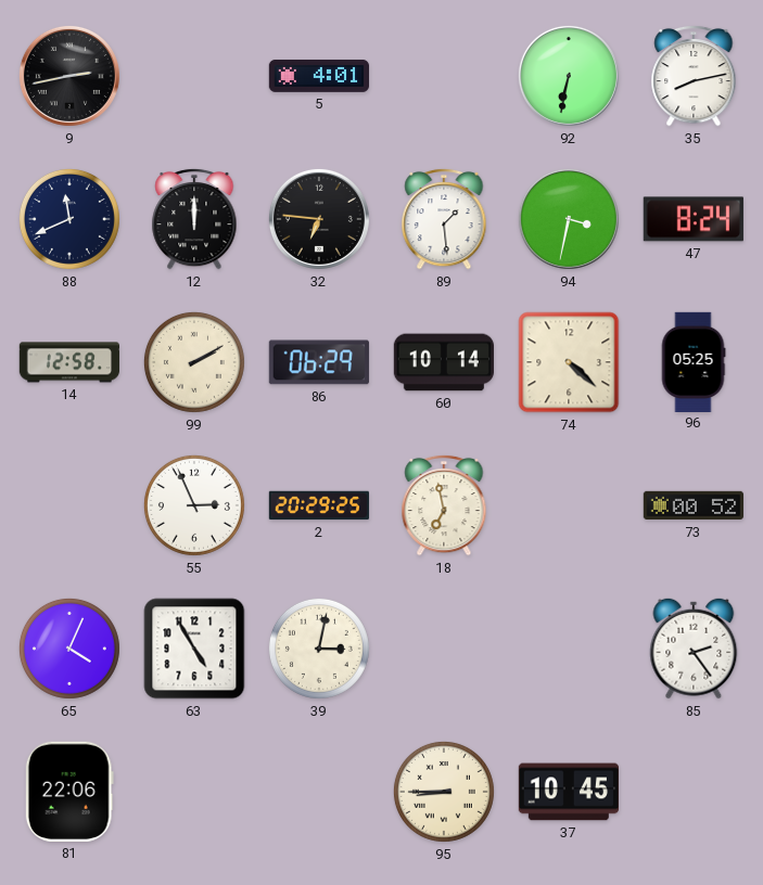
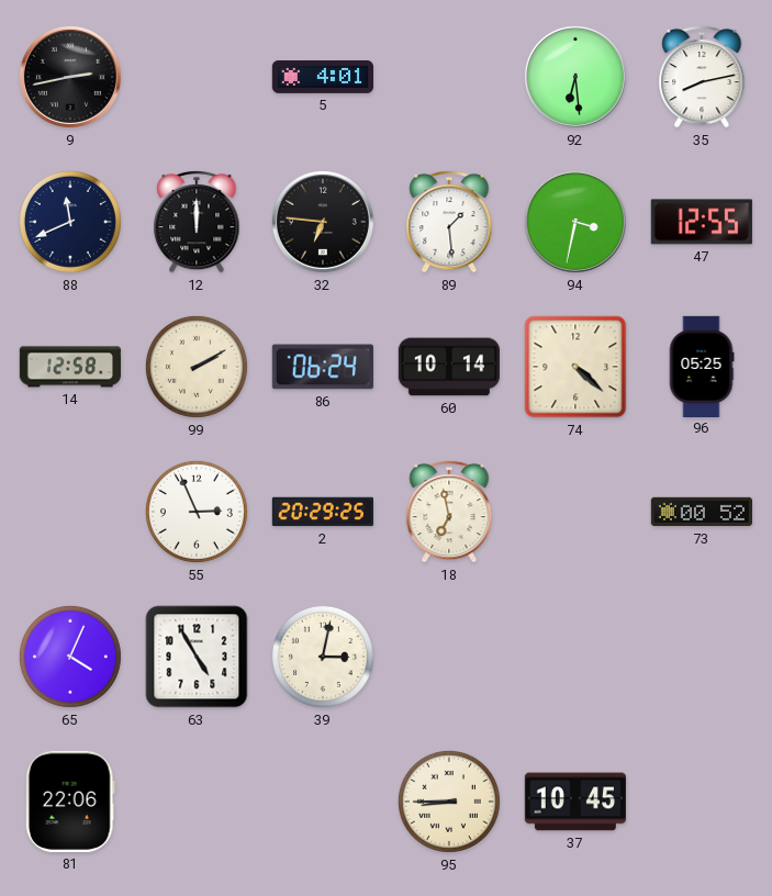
92: 6:32 -> 6:29
47: 8:24 -> 12:55
86: 06:29 -> 06:24
85: 2:24 -> none
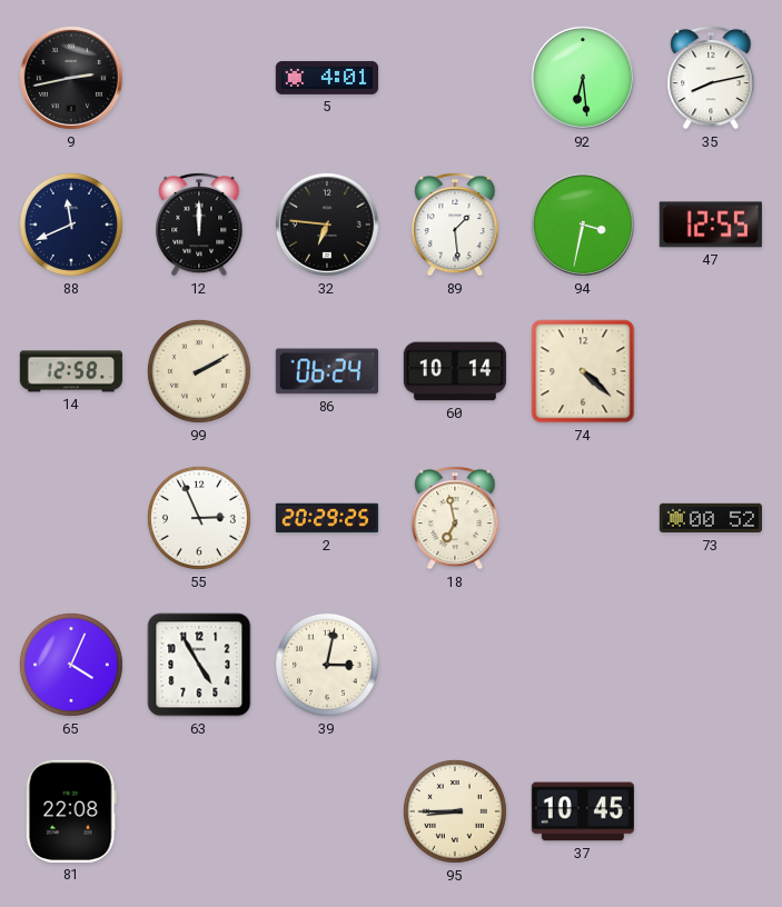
96: 05:25 -> none
81: 22:06 -> 22:08
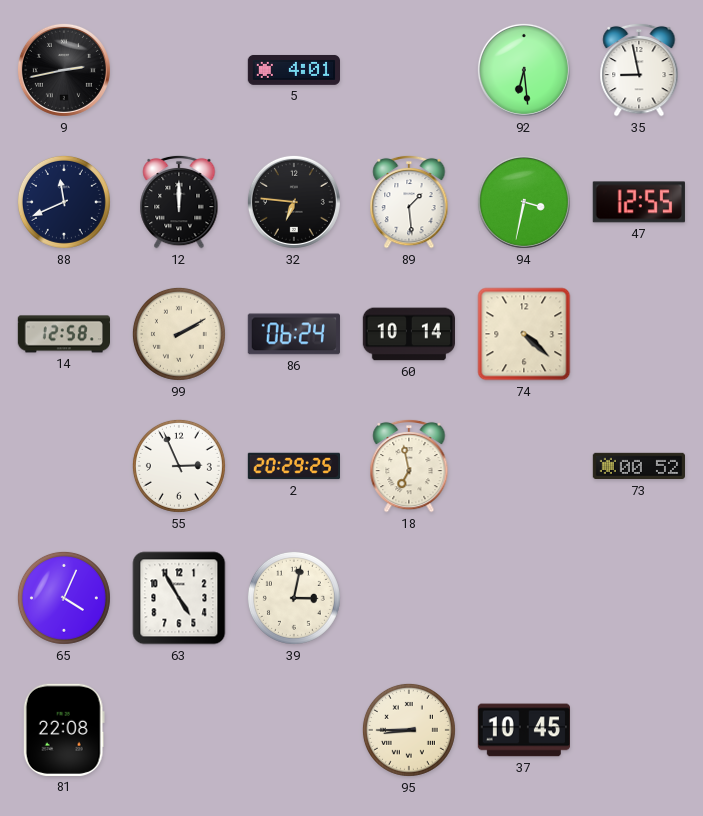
35: 8:13 -> 8:58
